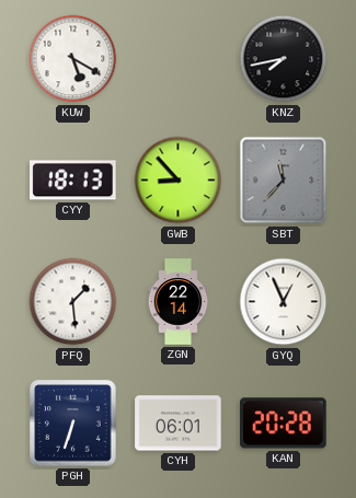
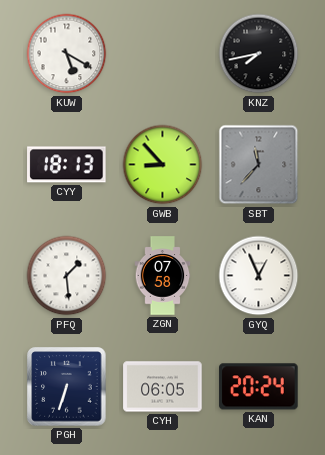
ZGN: 22:14 -> 07:58
CYH: 06:01 -> 06:05
KAN: 20:28 -> 20:24
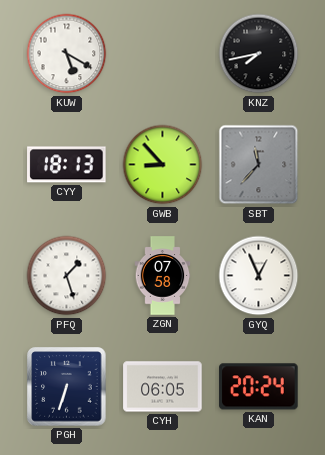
PFQ: 1:29 -> 1:27
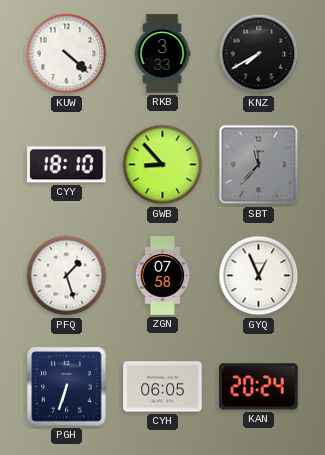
KUW: 5:20 -> 4:22
RKB: none -> 3:33
KNZ: 7:43 -> 7:40
CYY: 18:13 -> 18:10
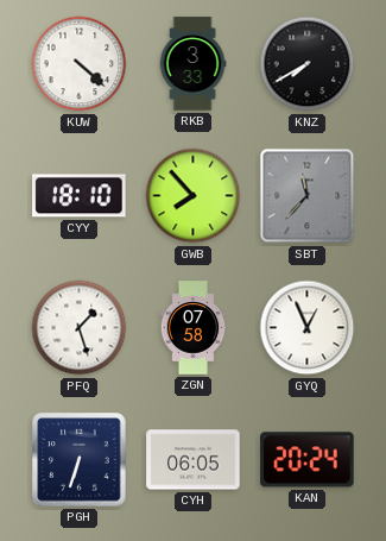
GWB: 8:53 -> 7:53
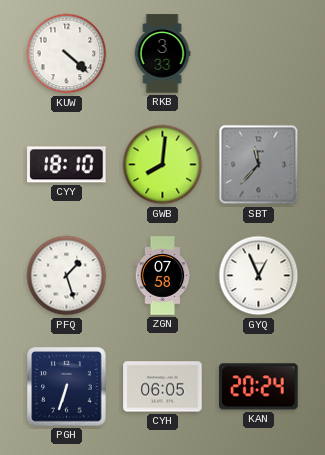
KNZ: 7:40 -> none
GWB: 7:53 -> 8:01
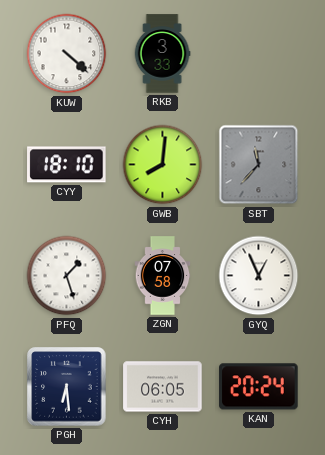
PGH: 6:33 -> 6:29
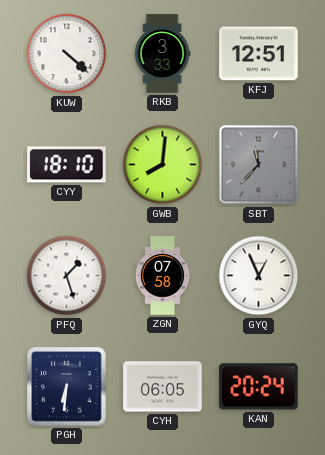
KFJ: none -> 12:51
PGH: 6:29 -> 6:31
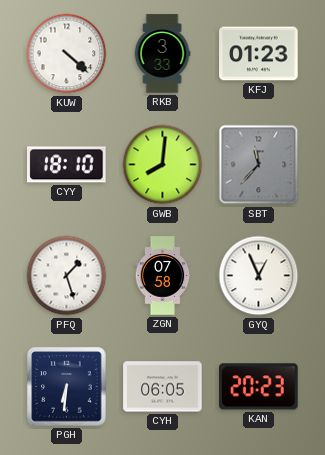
KFJ: 12:51 -> 01:23
KAN: 20:24 -> 20:23
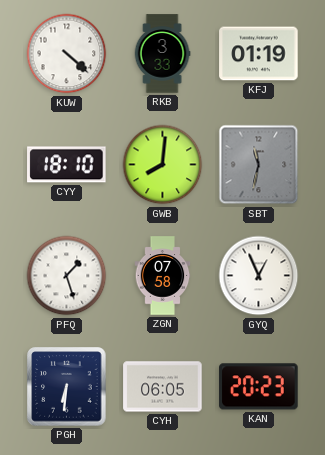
KFJ: 01:23 -> 01:19
SBT: 11:37 -> 11:32
